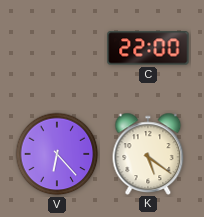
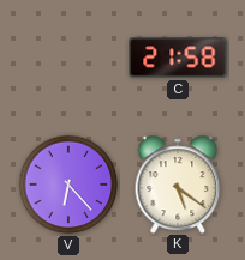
C: 22:00 -> 21:58
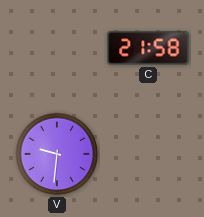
V: 6:23 -> 9:31
K: 5:21 -> none
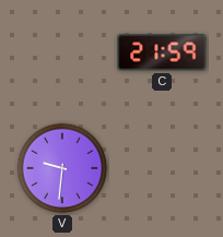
C: 21:58 -> 21:59
